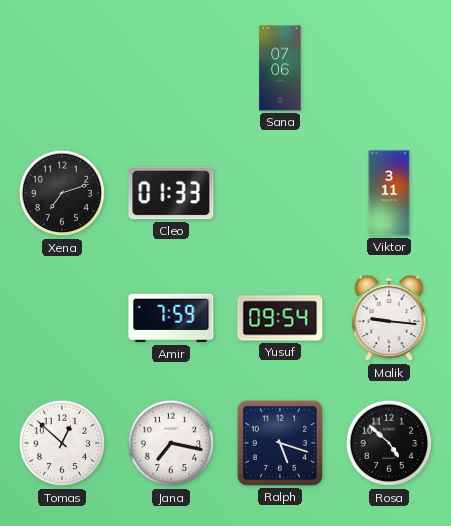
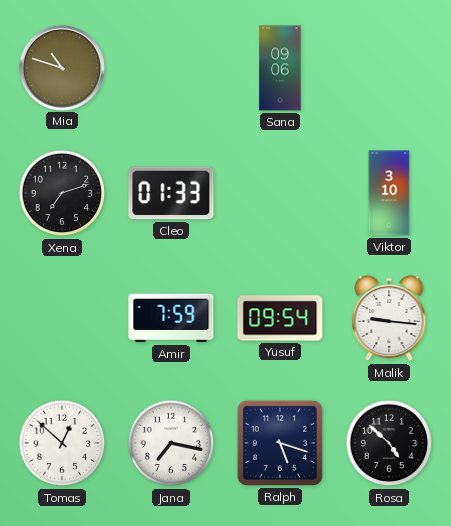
Mia: none -> 10:48
Sana: 07:06 -> 09:06
Viktor: 3:11 -> 3:10
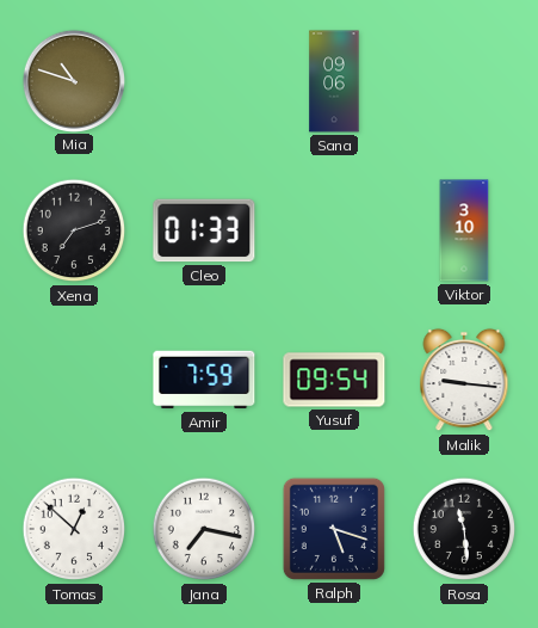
Rosa: 4:52 -> 11:29
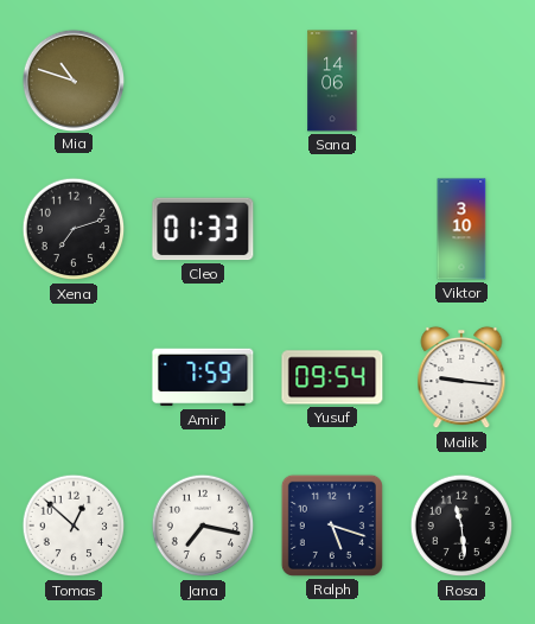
Sana: 09:06 -> 14:06
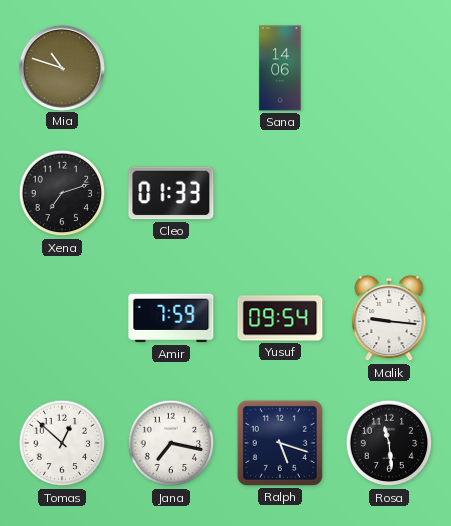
Viktor: 3:10 -> none
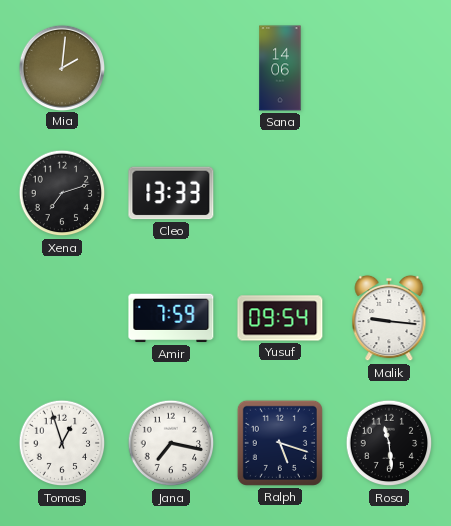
Mia: 10:48 -> 2:01
Cleo: 01:33 -> 13:33
Tomas: 12:52 -> 12:57
